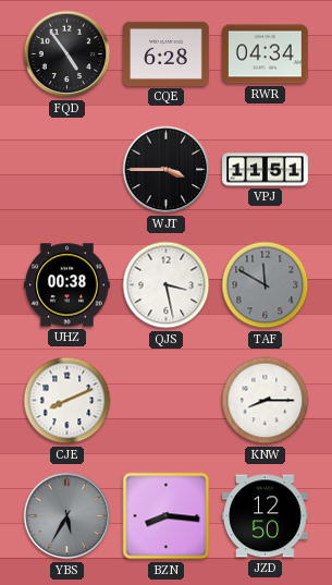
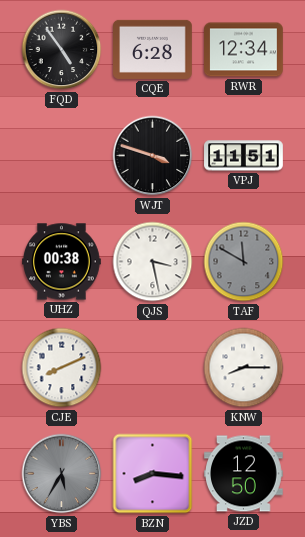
RWR: 04:34 -> 12:34
WJT: 3:45 -> 3:48
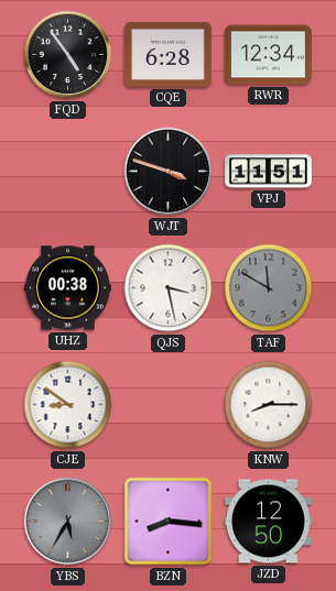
CJE: 8:11 -> 8:51
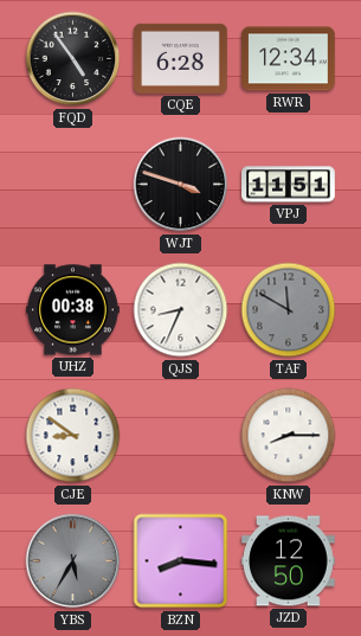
QJS: 3:28 -> 8:34
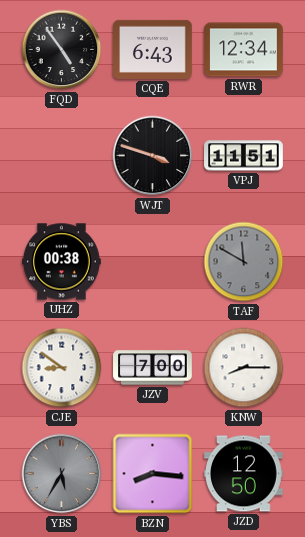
CQE: 6:28 -> 6:43
QJS: 8:34 -> none
JZV: none -> 7:00
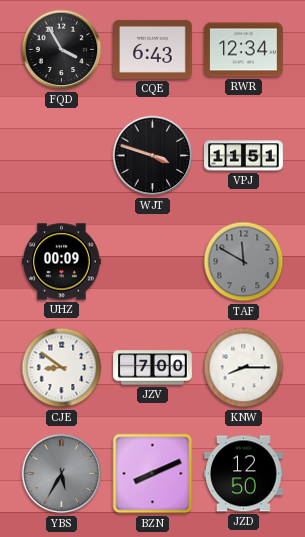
FQD: 4:54 -> 3:55
UHZ: 00:38 -> 00:09
BZN: 8:16 -> 8:11
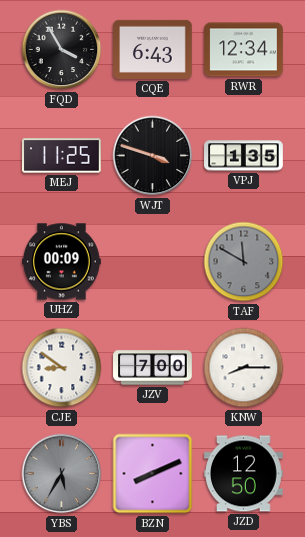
MEJ: none -> 11:25
VPJ: 11:51 -> 1:35
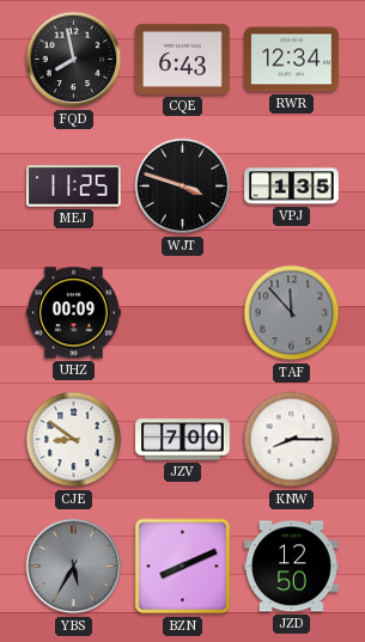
FQD: 3:55 -> 7:58
TAF: 11:50 -> 11:53
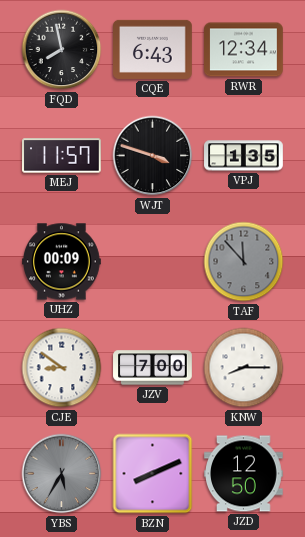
MEJ: 11:25 -> 11:57
